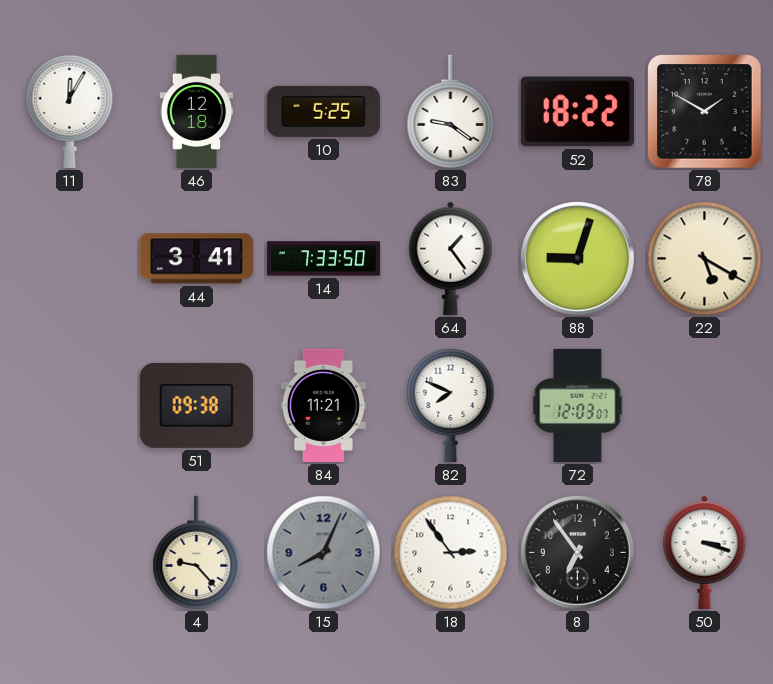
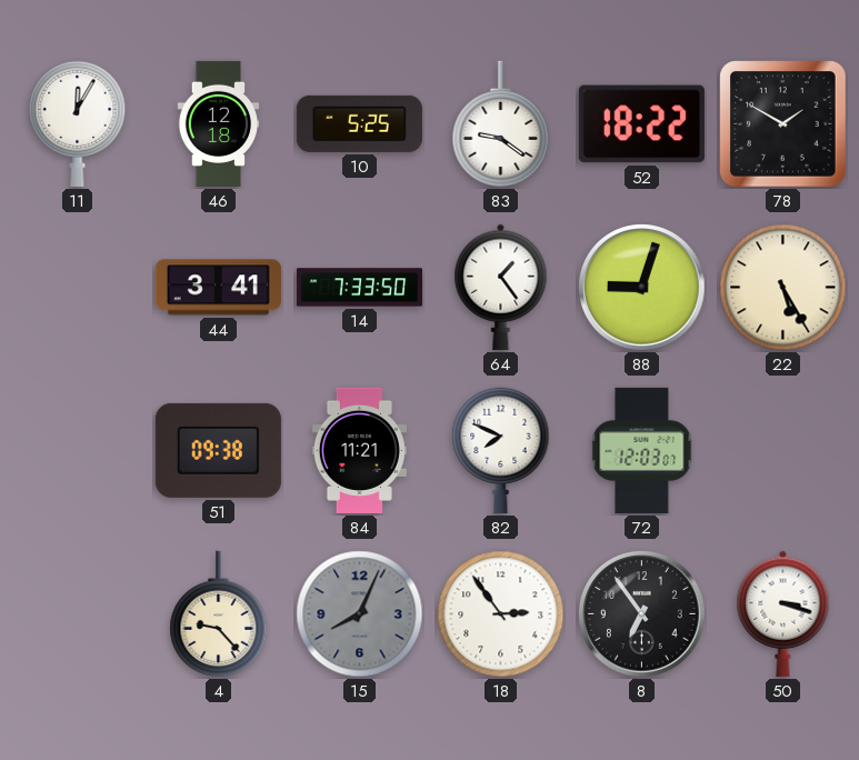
22: 5:20 -> 5:25
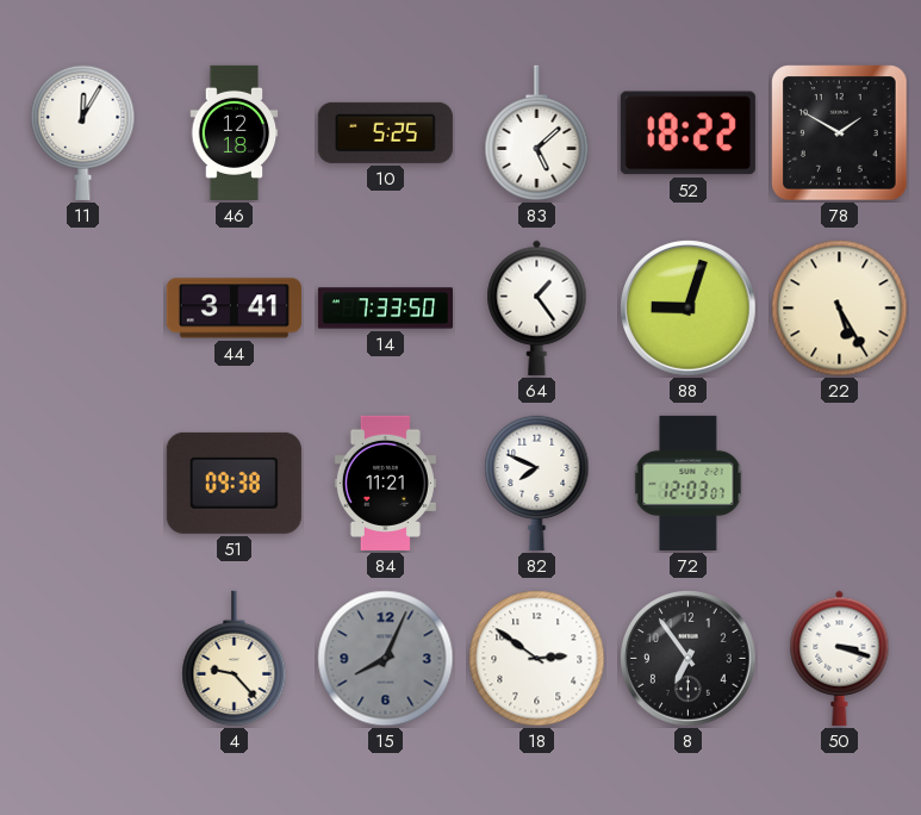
83: 9:21 -> 5:08
18: 2:54 -> 2:51
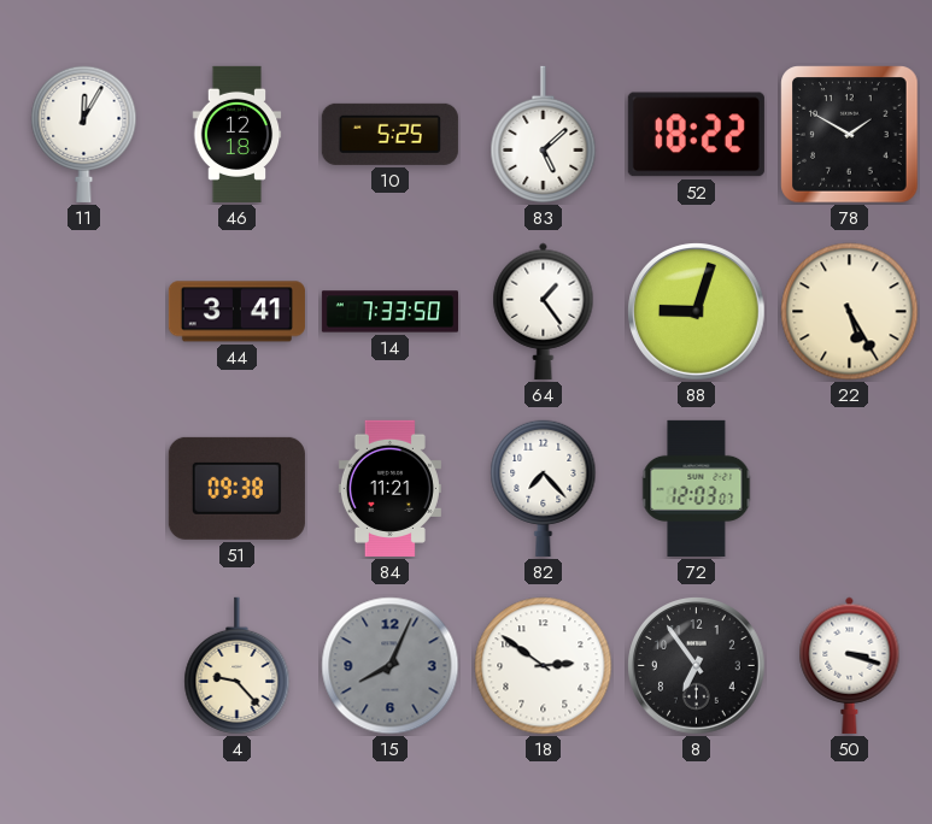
82: 7:49 -> 7:23
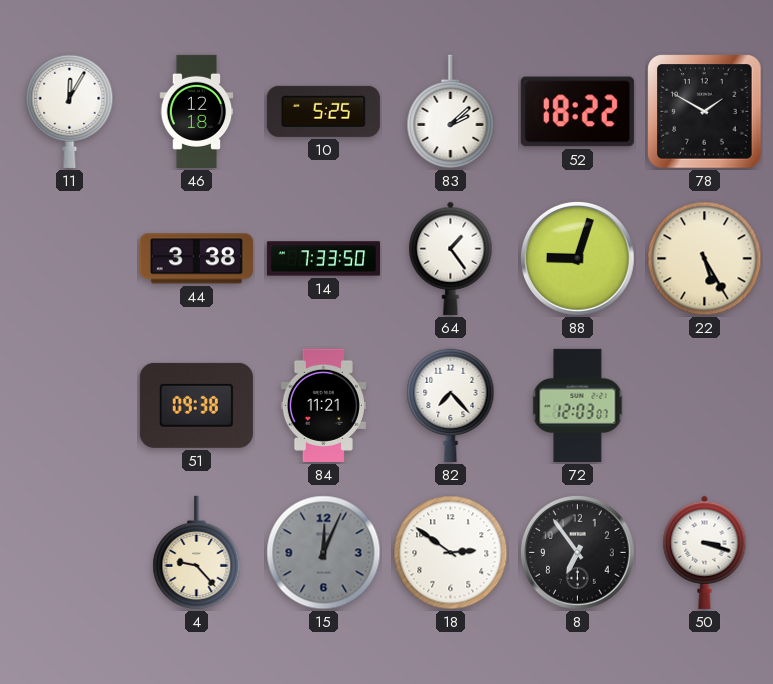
83: 5:08 -> 2:08
44: 3:41 -> 3:38
15: 8:04 -> 12:04
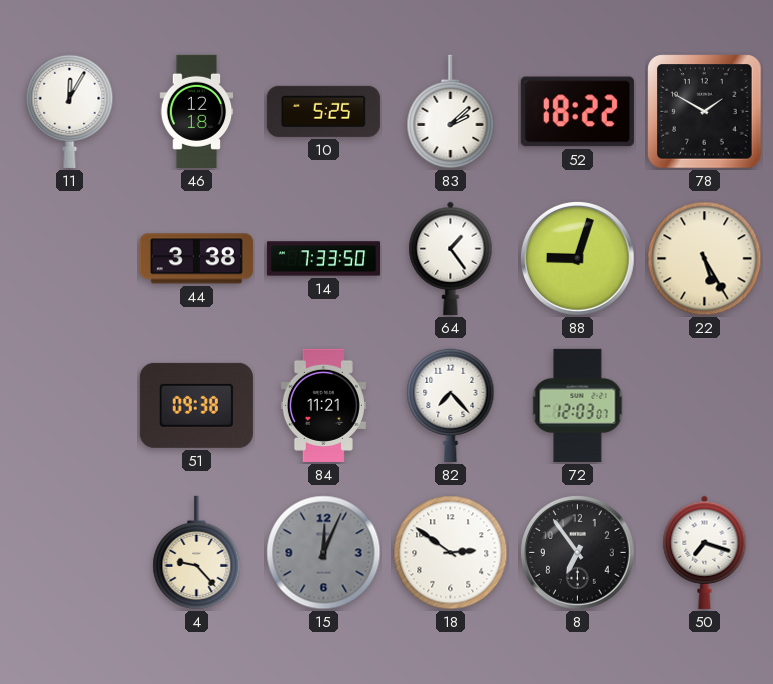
50: 3:18 -> 7:18
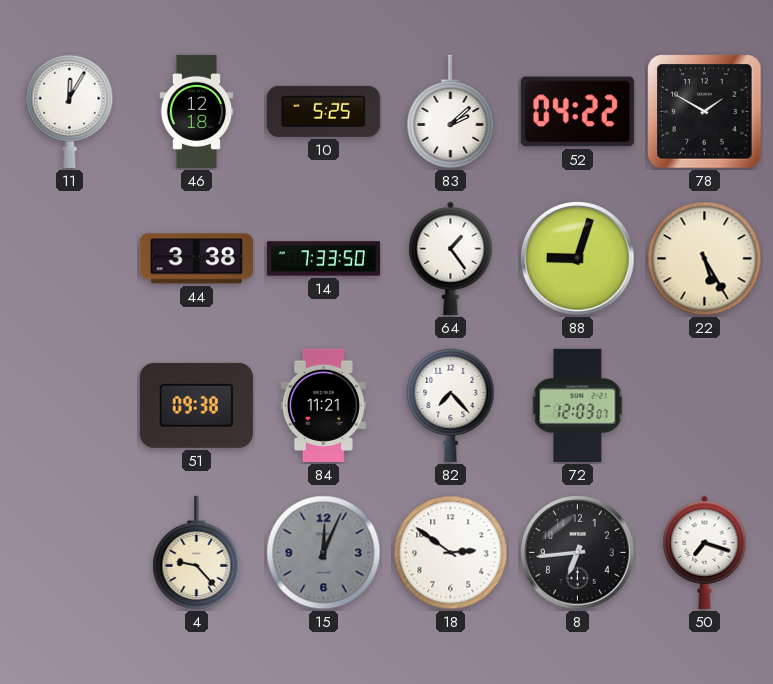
52: 18:22 -> 04:22
8: 6:54 -> 6:44
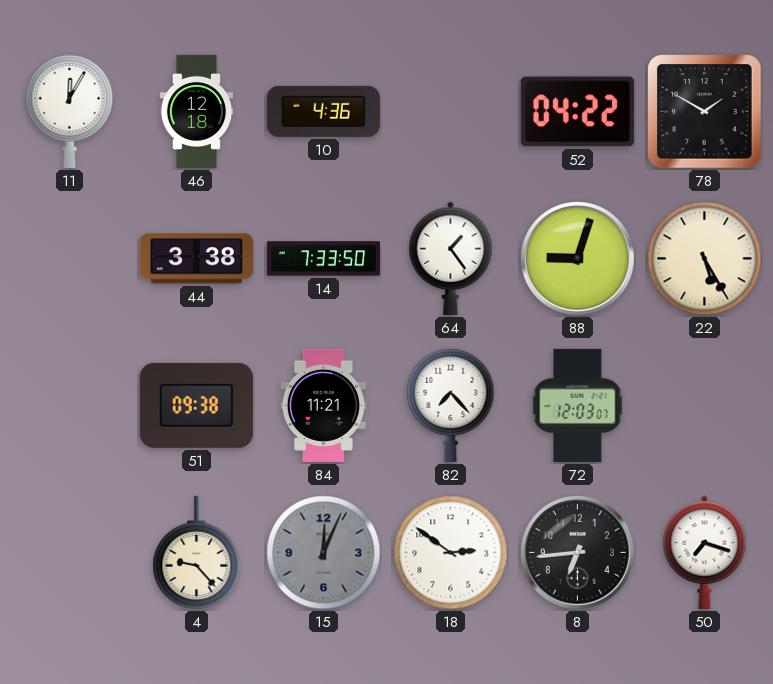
10: 5:25 -> 4:36
83: 2:08 -> none
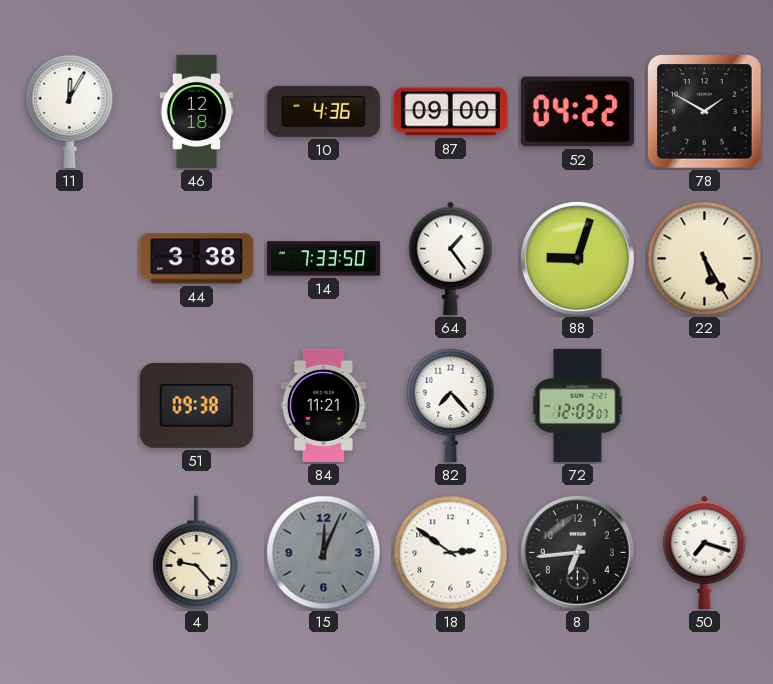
87: none -> 09:00
